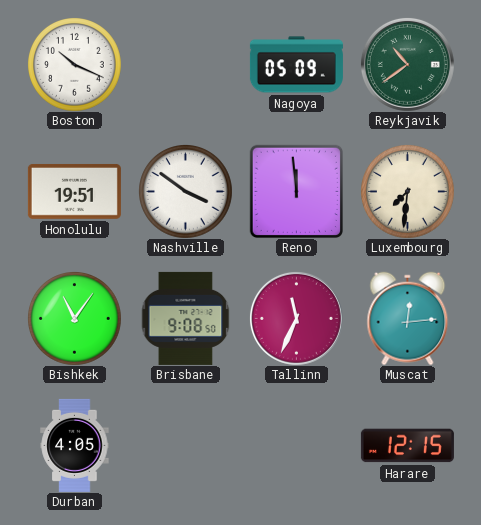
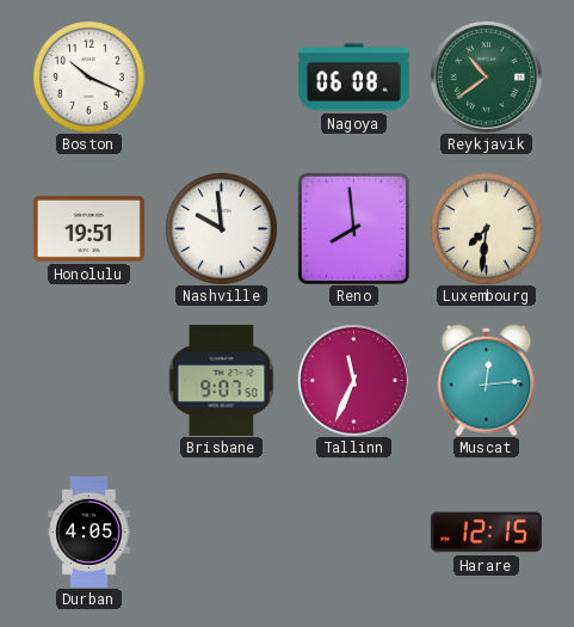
Nagoya: 05:09 -> 06:08
Nashville: 3:51 -> 9:59
Reno: 11:59 -> 7:59
Bishkek: 11:06 -> none
Brisbane: 9:08 -> 9:07
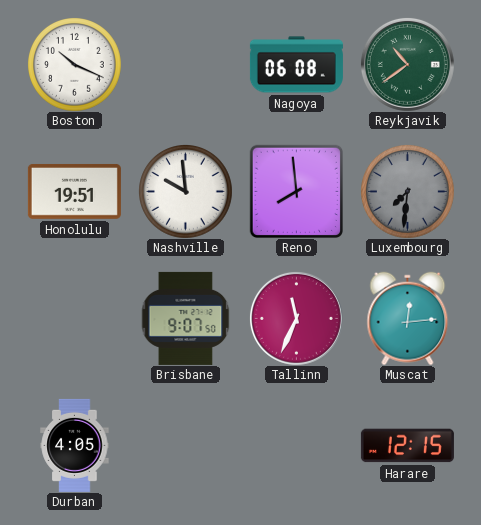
Luxembourg dial: cream -> grey
